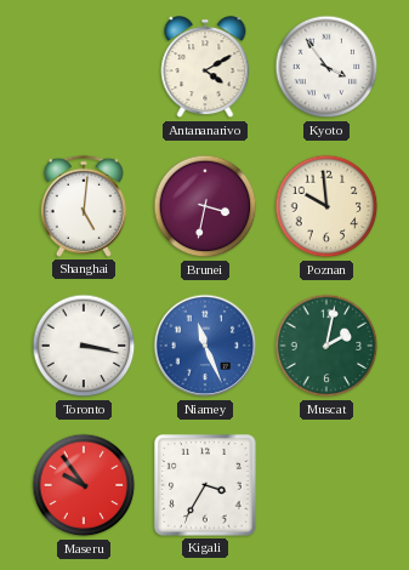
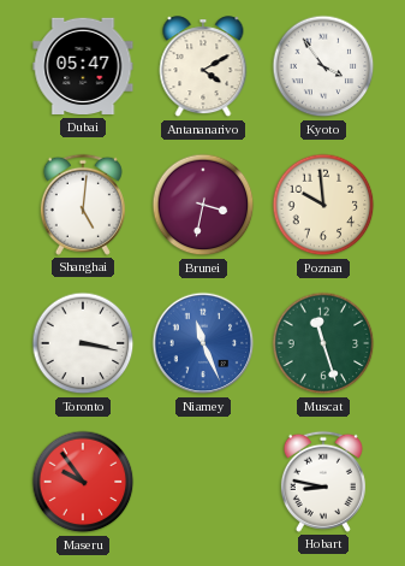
Dubai: none -> 05:47
Muscat: 2:02 -> 11:27
Kigali: 3:35 -> none
Hobart: none -> 8:47
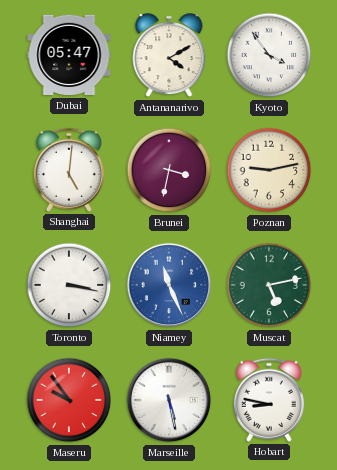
Poznan: 9:59 -> 9:13
Muscat: 11:27 -> 5:13
Marseille: none -> 5:28
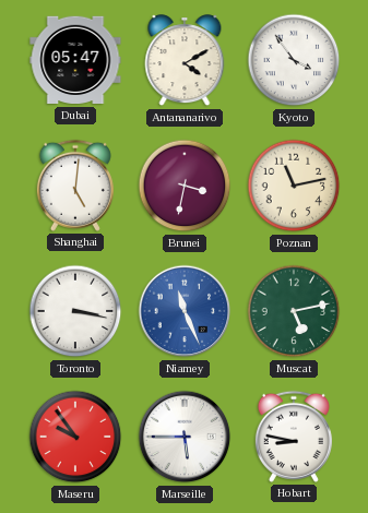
Poznan: 9:13 -> 11:13
Marseille: 5:28 -> 5:45
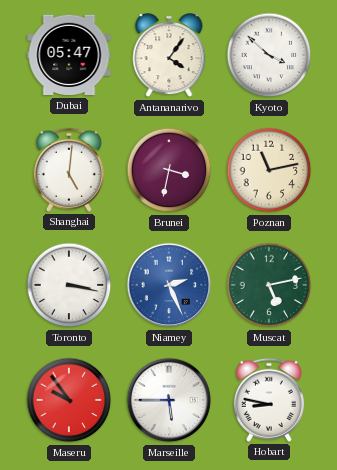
Antananarivo: 4:10 -> 4:06
Kyoto: 3:54 -> 3:52
Niamey: 11:26 -> 2:26
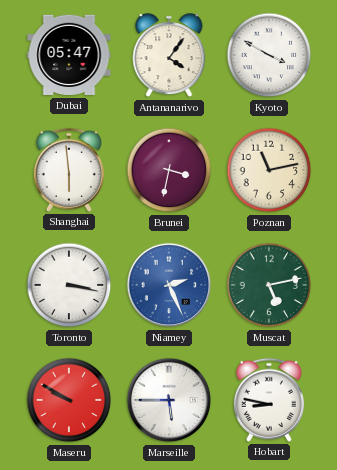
Kyoto: 3:52 -> 3:50
Shanghai: 5:01 -> 5:59
Maseru: 9:54 -> 9:50
